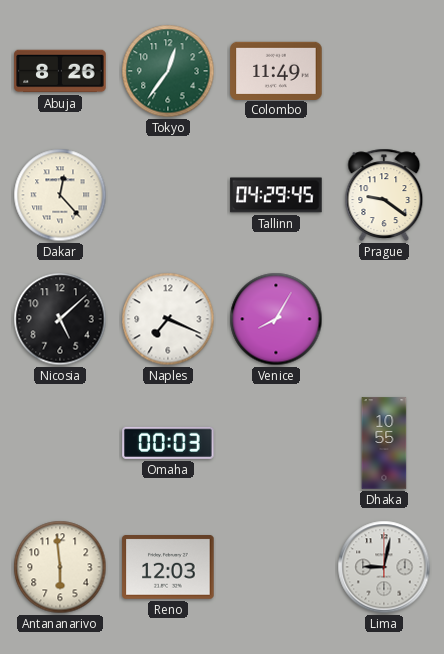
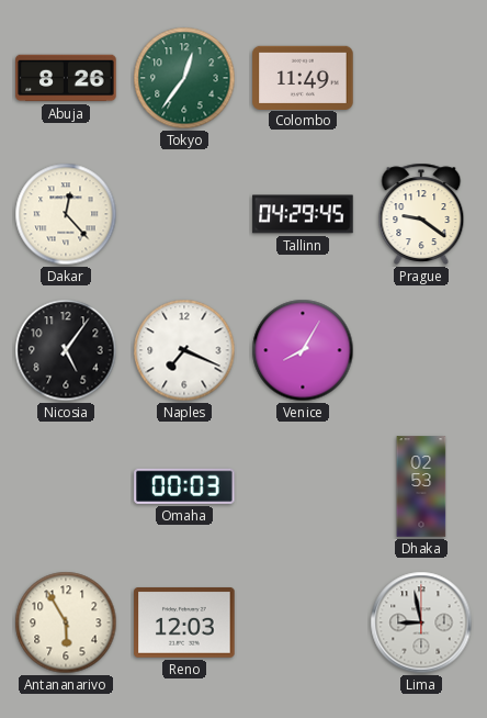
Nicosia: 5:08 -> 5:06
Dhaka: 10:55 -> 02:53
Antananarivo: 5:59 -> 5:55
Lima: 9:02 -> 8:58
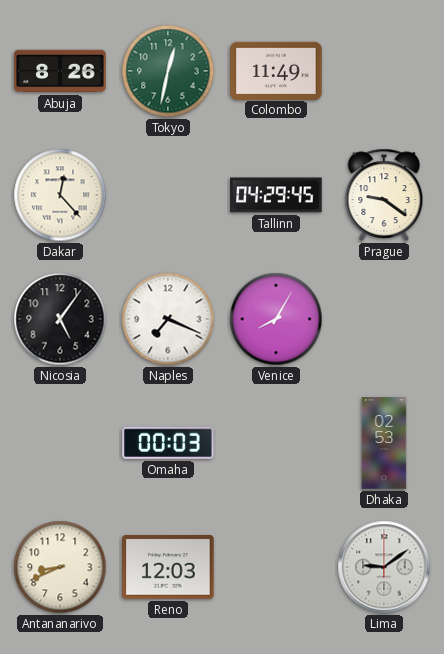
Tokyo: 12:36 -> 12:32
Antananarivo: 5:55 -> 8:41
Lima: 8:58 -> 9:09
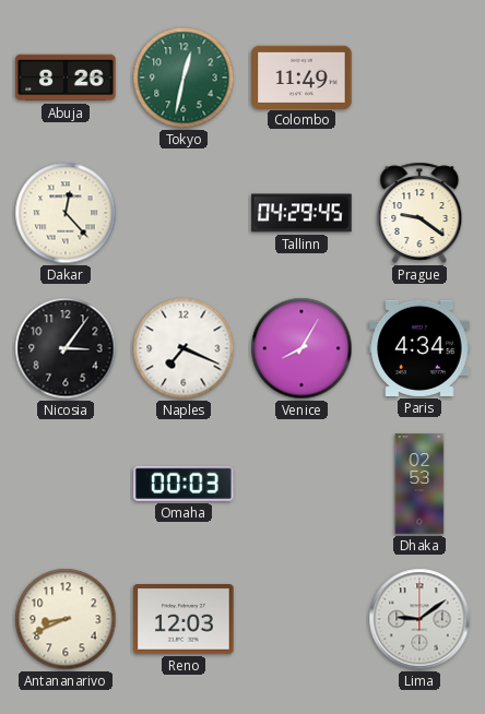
Nicosia: 5:06 -> 3:06
Paris: none -> 4:34
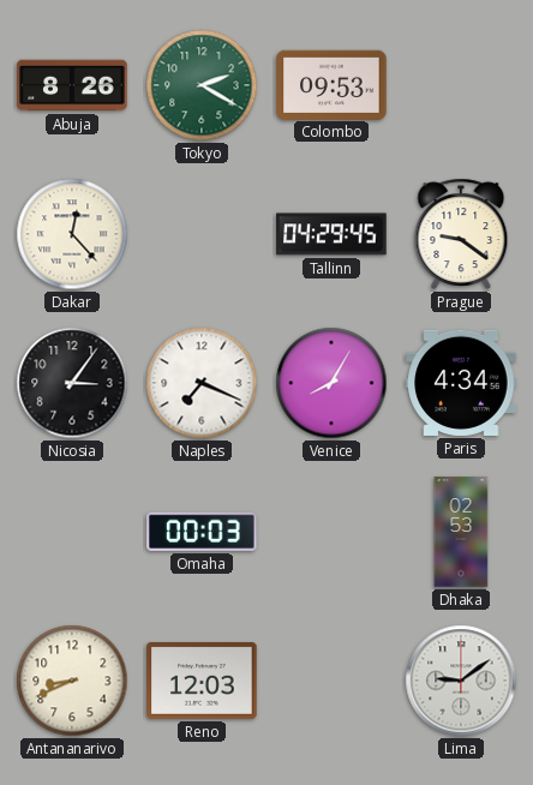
Tokyo: 12:32 -> 2:20
Colombo: 11:49 -> 09:53
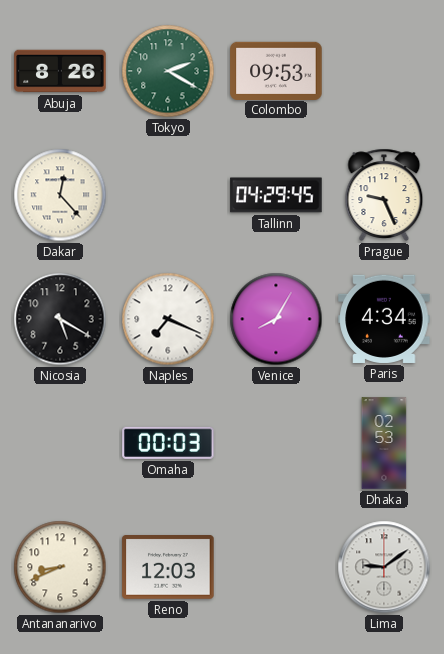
Prague: 9:21 -> 9:26
Nicosia: 3:06 -> 5:20
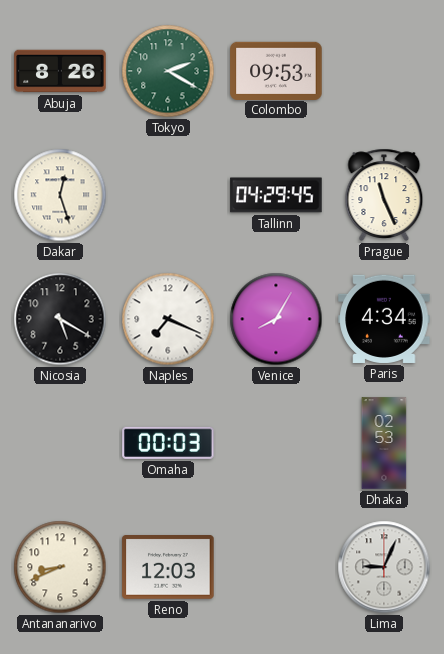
Dakar: 12:23 -> 12:27
Prague: 9:26 -> 11:26
Lima: 9:09 -> 9:04
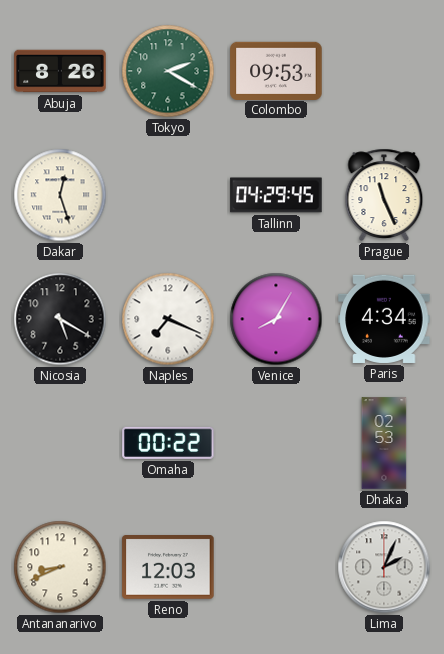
Omaha: 00:03 -> 00:22
Lima: 9:04 -> 2:04
